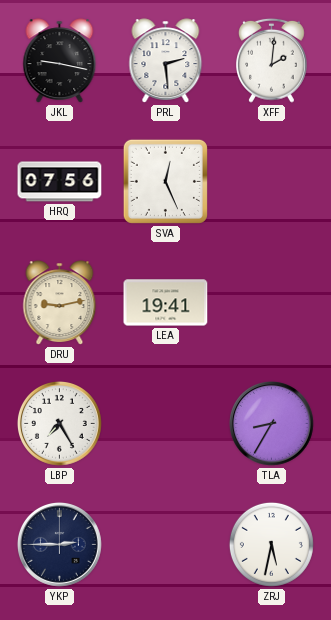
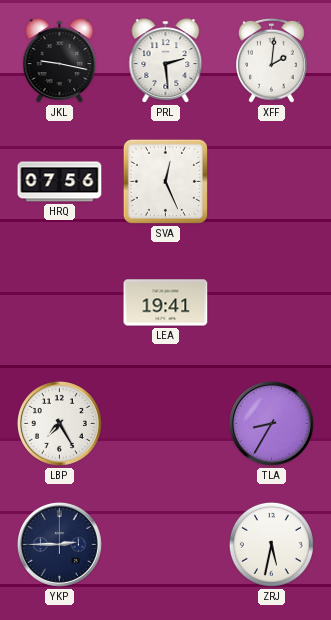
DRU: 9:13 -> none
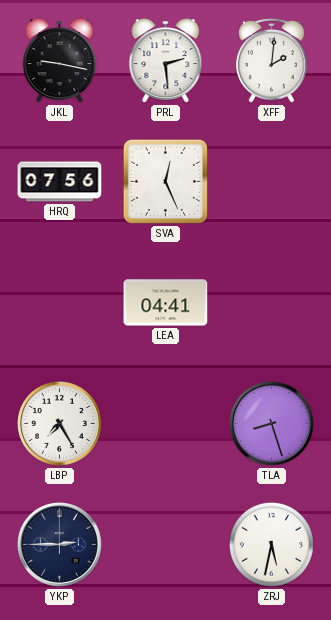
LEA: 19:41 -> 04:41
TLA: 8:35 -> 8:27
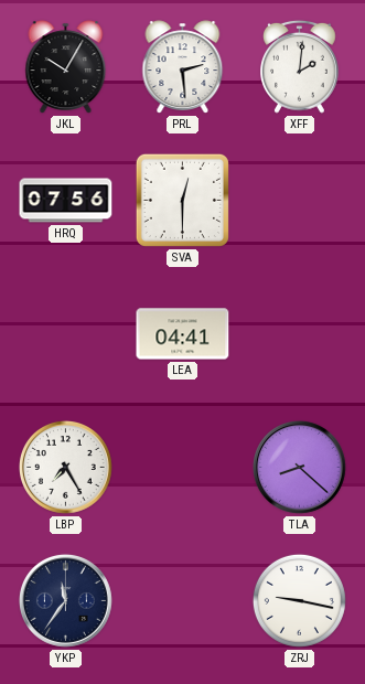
JKL: 9:17 -> 10:05
SVA: 12:26 -> 12:30
TLA: 8:27 -> 8:22
YKP: 2:45 -> 11:36
ZRJ: 5:32 -> 9:17
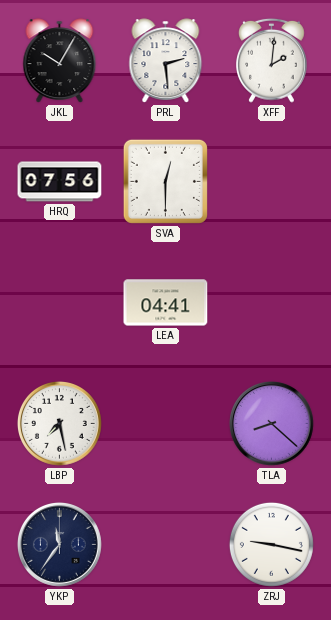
LBP: 7:25 -> 7:28
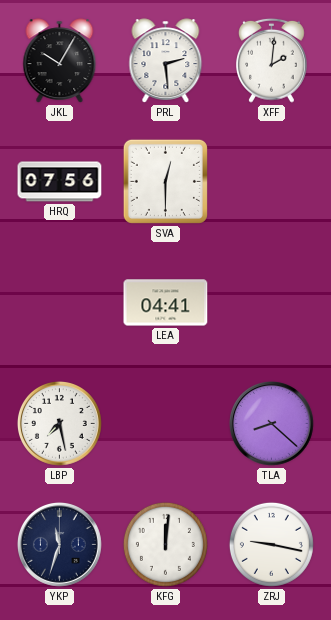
YKP: 11:36 -> 11:33
KFG: none -> 12:01
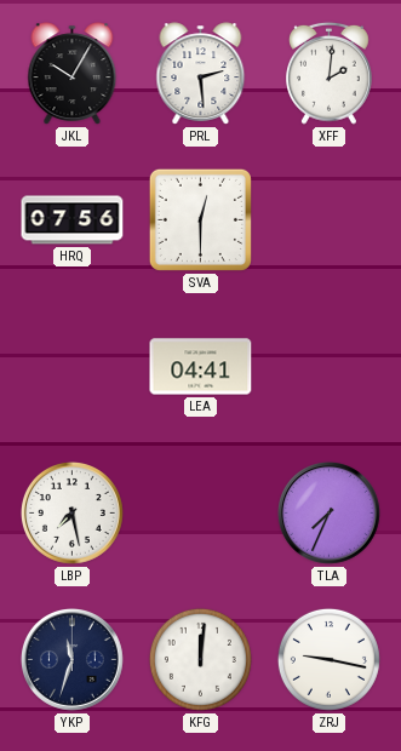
TLA: 8:22 -> 7:34
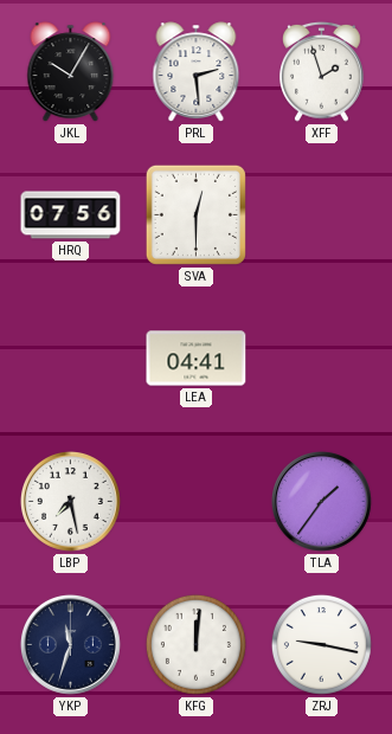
XFF: 2:01 -> 1:57
TLA: 7:34 -> 1:36
